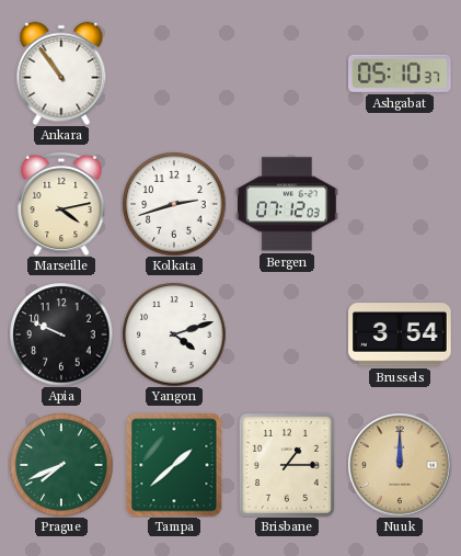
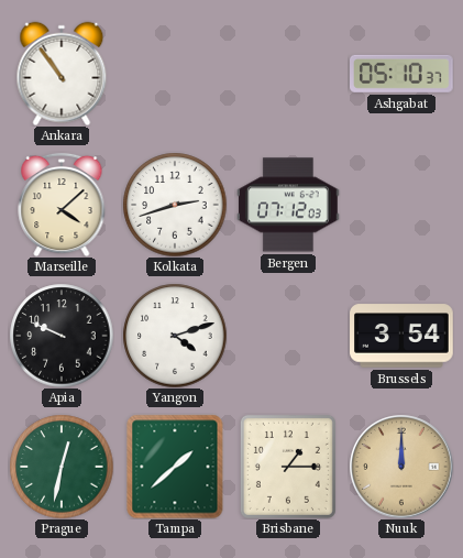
Marseille: 4:13 -> 4:08
Prague: 7:41 -> 12:32
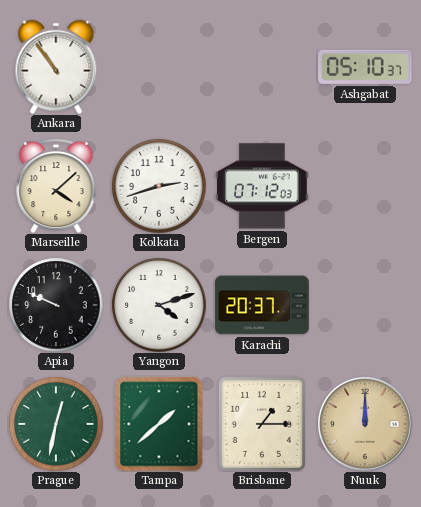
Karachi: none -> 20:37
Brussels: 3:54 -> none
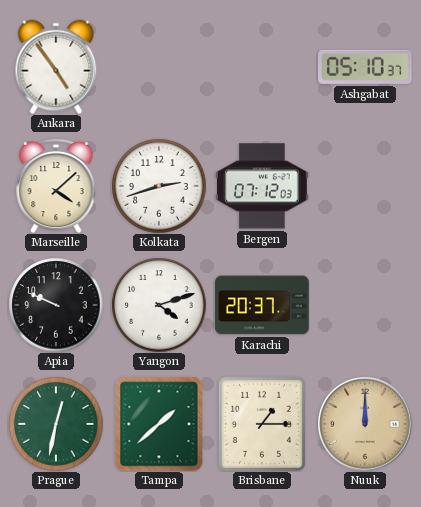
Ankara: 10:54 -> 4:54
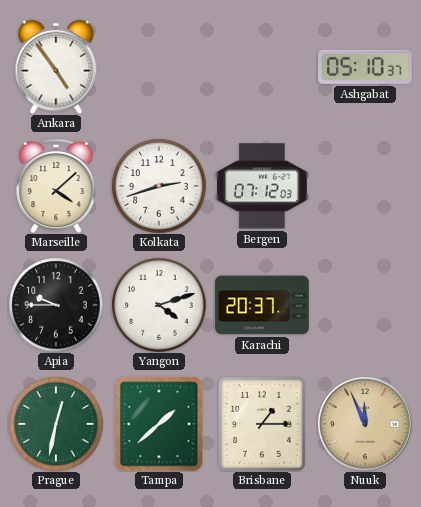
Apia: 9:49 -> 9:45
Nuuk: 12:00 -> 11:56
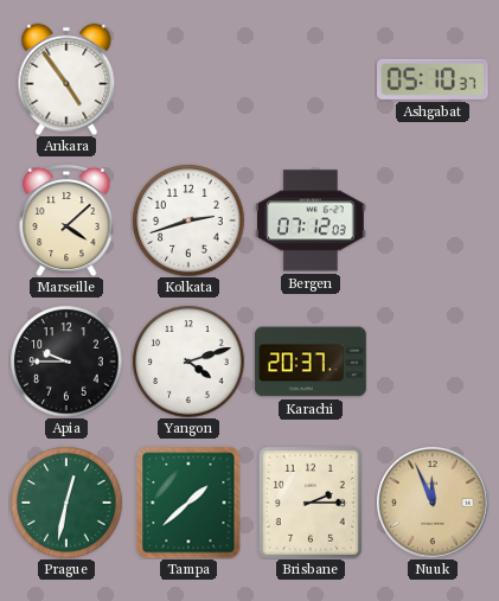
Brisbane: 1:15 -> 2:15
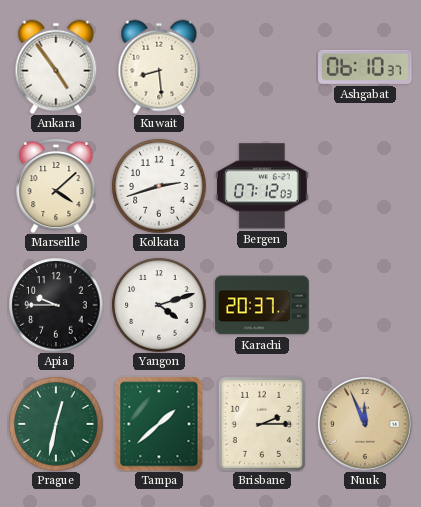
Kuwait: none -> 8:29
Ashgabat: 05:10 -> 06:10
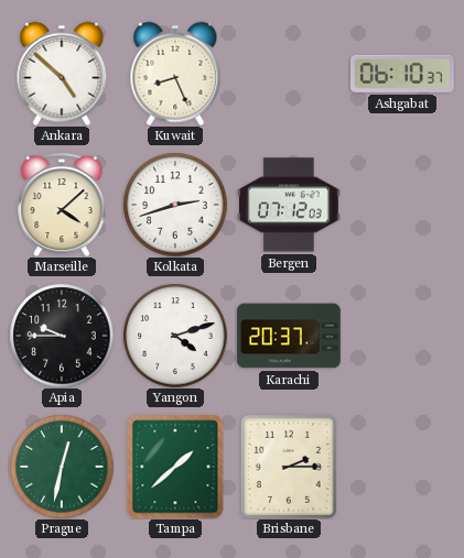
Ankara: 4:54 -> 4:52
Kuwait: 8:29 -> 8:26
Nuuk: 11:56 -> none
